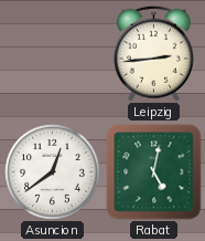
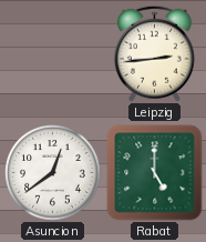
Rabat: 5:02 -> 5:00
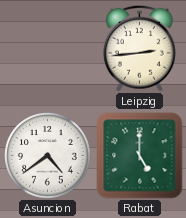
Asuncion: 12:39 -> 4:39
